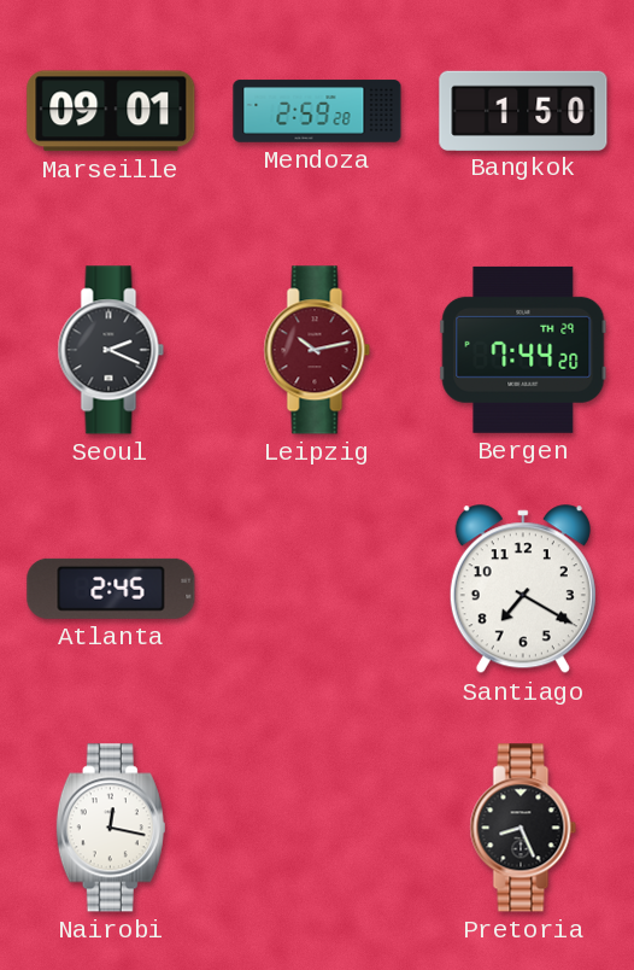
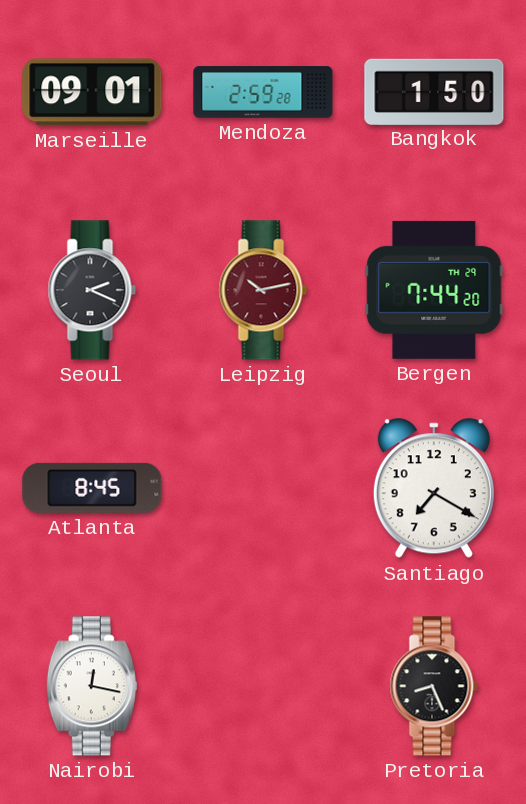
Atlanta: 2:45 -> 8:45
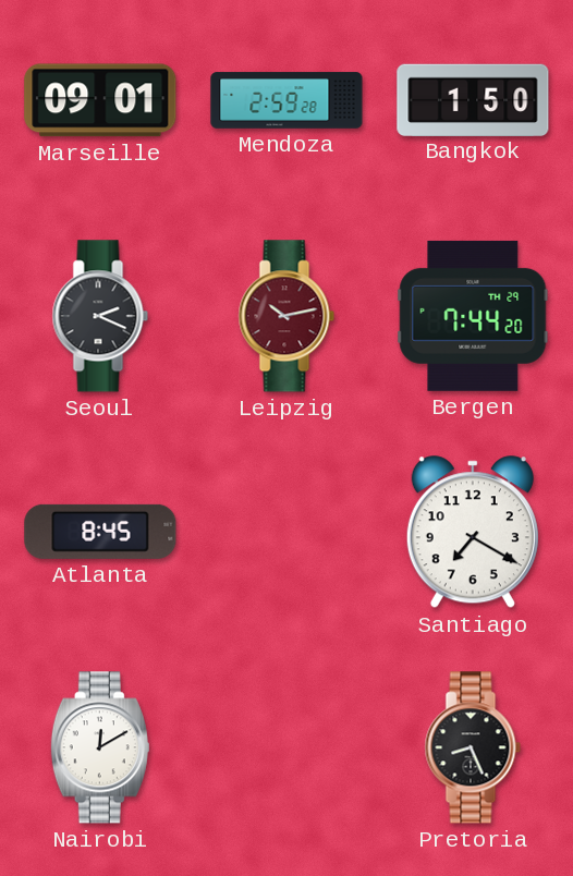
Nairobi: 12:17 -> 12:10
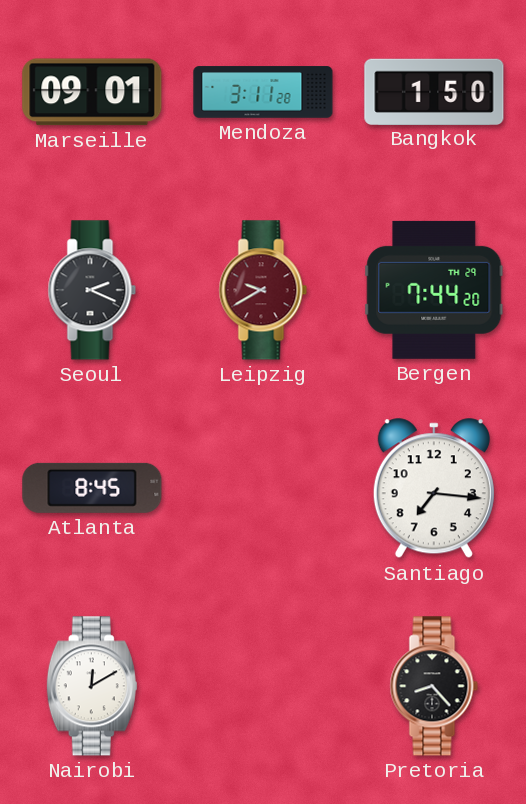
Mendoza: 2:59 -> 3:11
Leipzig: 10:13 -> 9:40
Santiago: 7:20 -> 7:16
Pretoria: 8:26 -> 8:23
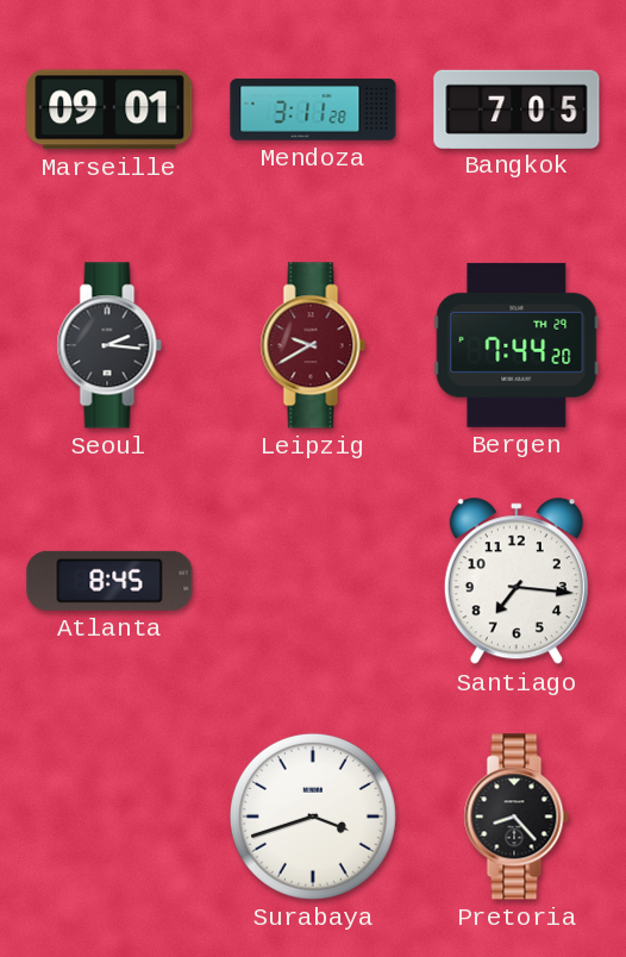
Bangkok: 1:50 -> 7:05
Seoul: 2:19 -> 2:16
Nairobi: 12:10 -> none
Surabaya: none -> 3:42
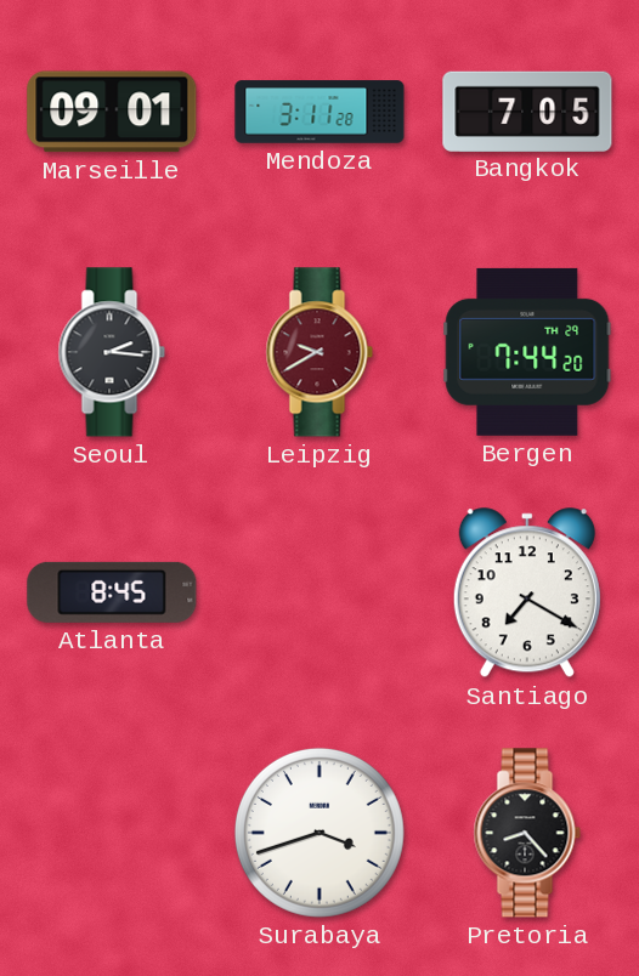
Santiago: 7:16 -> 7:20
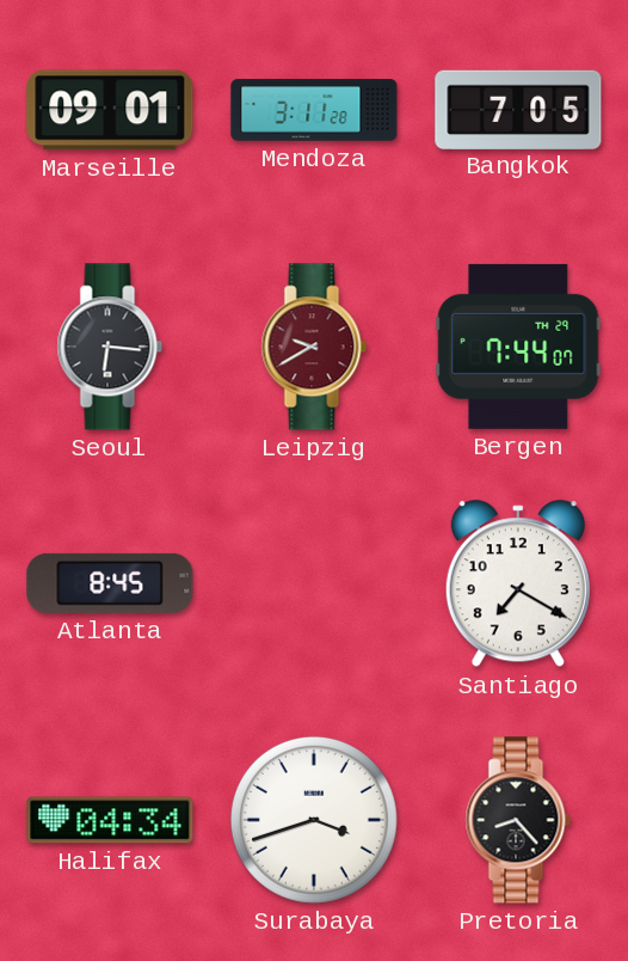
Seoul: 2:16 -> 6:16
Bergen: 7:44:20 -> 7:44:07
Halifax: none -> 04:34
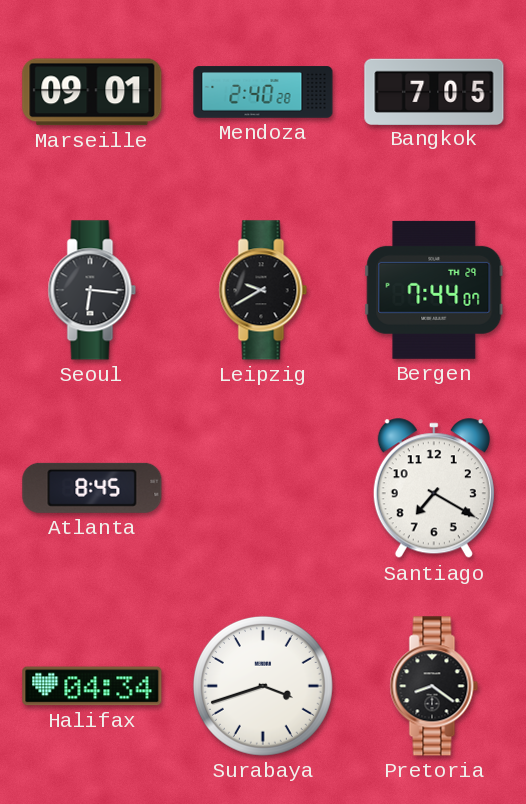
Mendoza: 3:11 -> 2:40
Leipzig dial: burgundy -> black
Pretoria: 8:23 -> 8:21
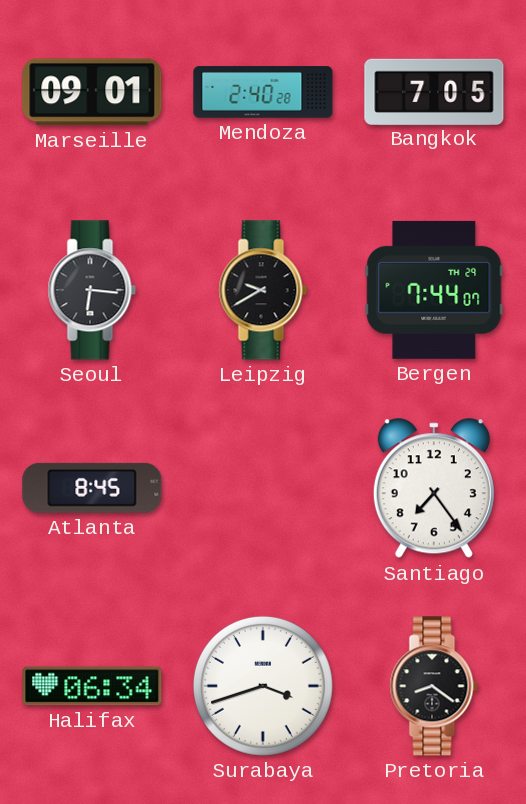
Santiago: 7:20 -> 7:24
Halifax: 04:34 -> 06:34
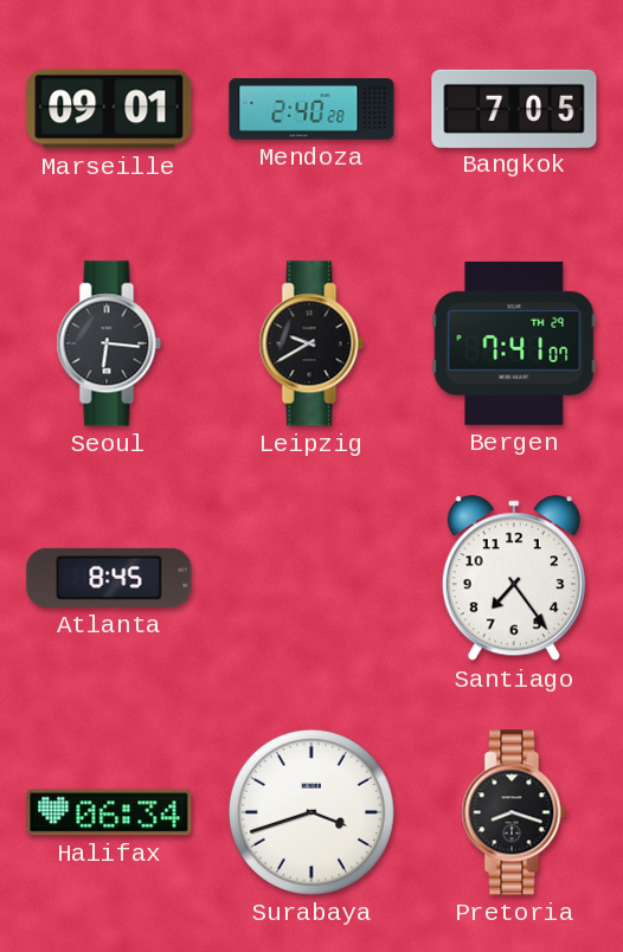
Bergen: 7:44 -> 7:41
Pretoria: 8:21 -> 8:18
